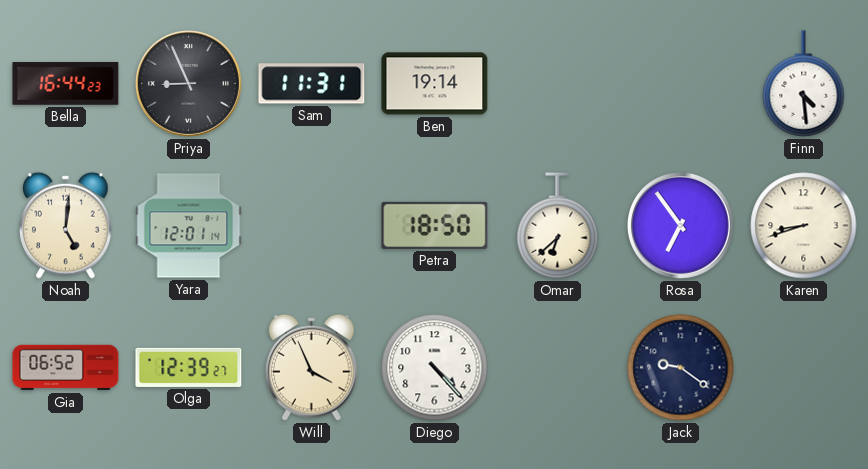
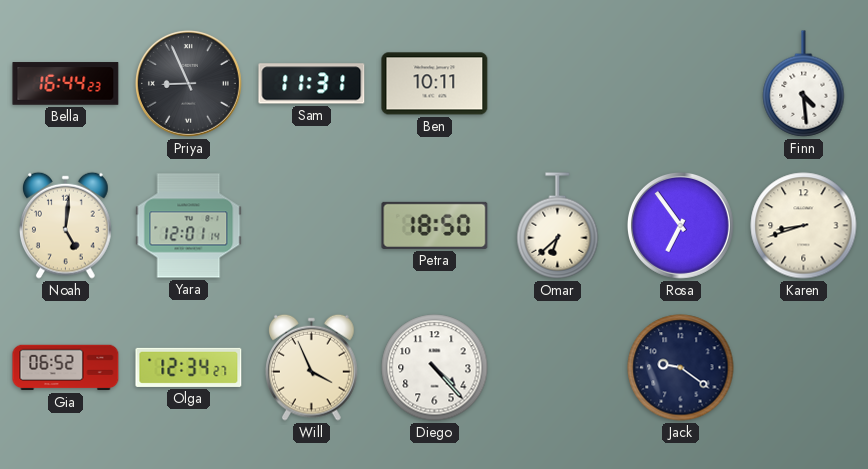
Ben: 19:14 -> 10:11
Olga: 12:39 -> 12:34
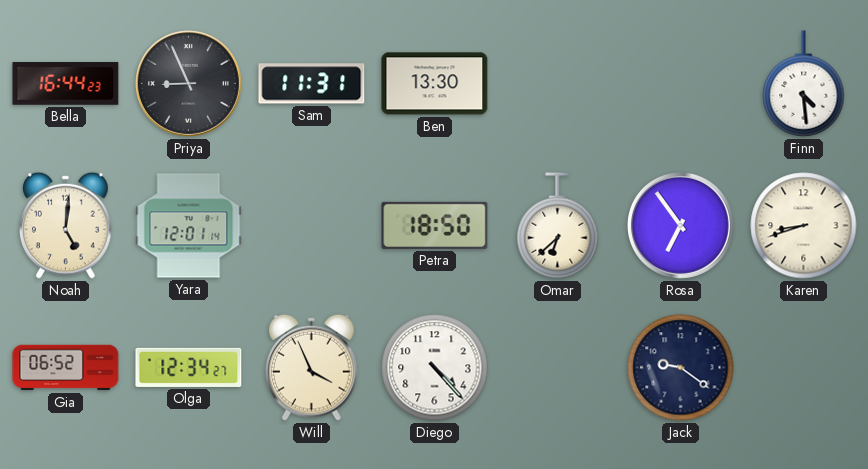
Ben: 10:11 -> 13:30
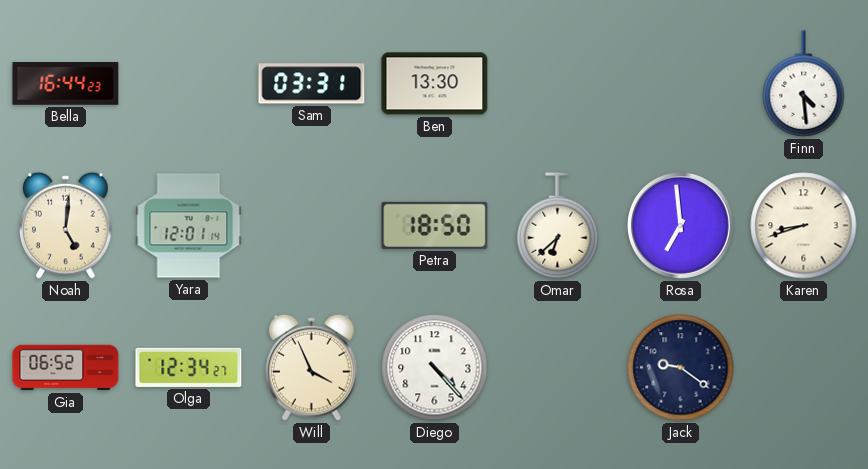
Priya: 8:56 -> none
Sam: 11:31 -> 03:31
Rosa: 6:54 -> 6:59
